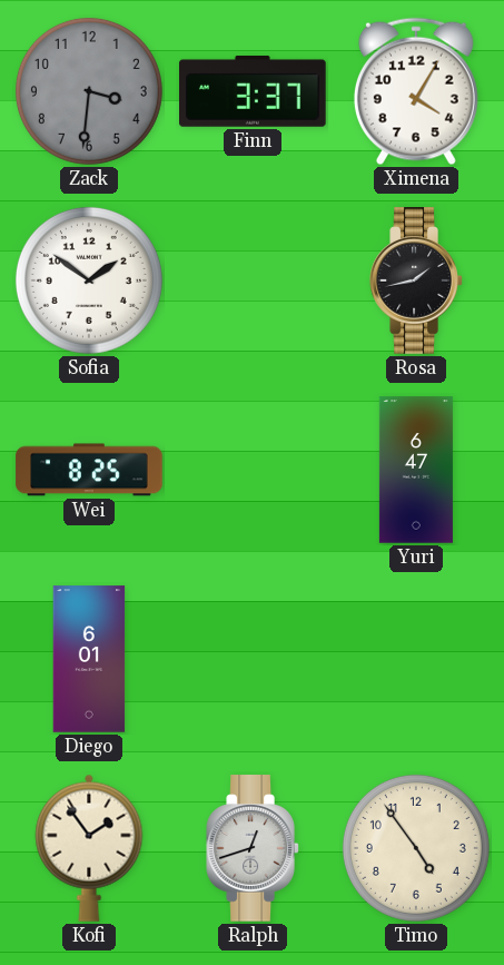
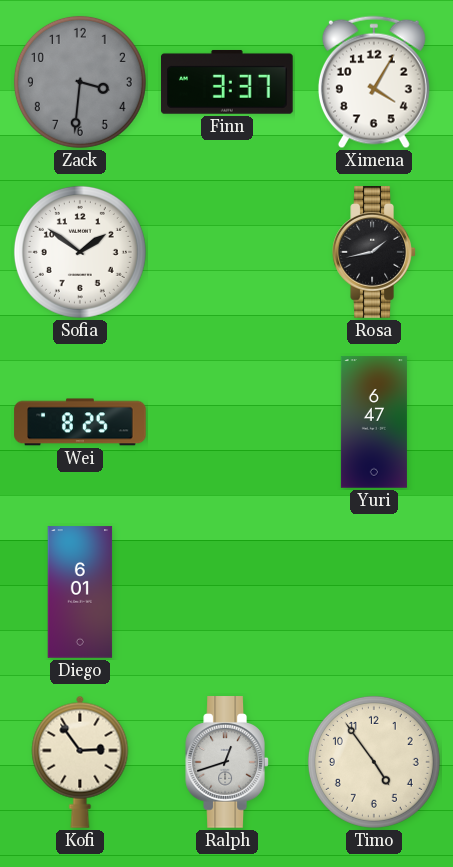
Kofi: 1:54 -> 2:54
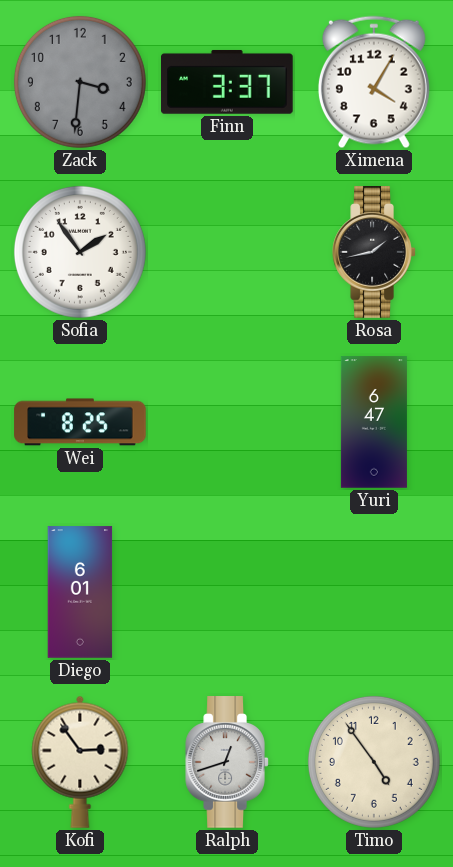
Sofia: 1:51 -> 1:54
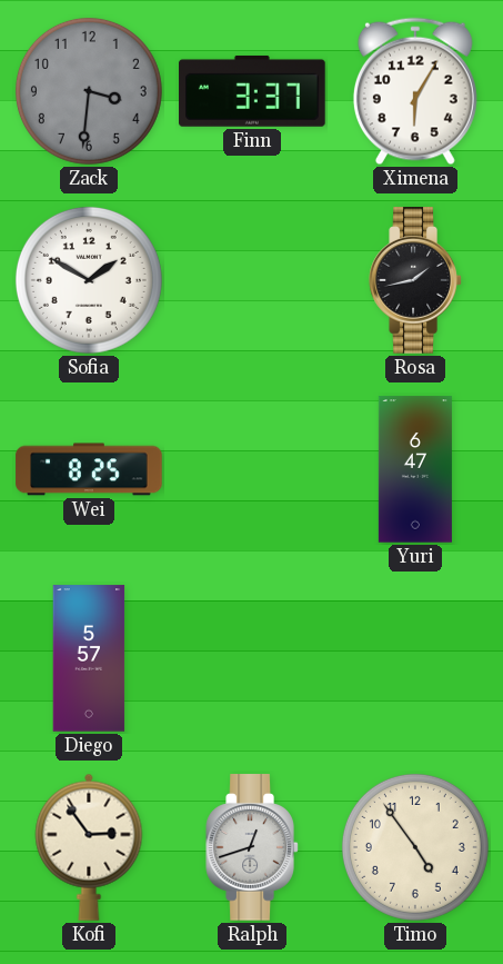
Ximena: 4:05 -> 6:05
Sofia: 1:54 -> 1:50
Diego: 6:01 -> 5:57
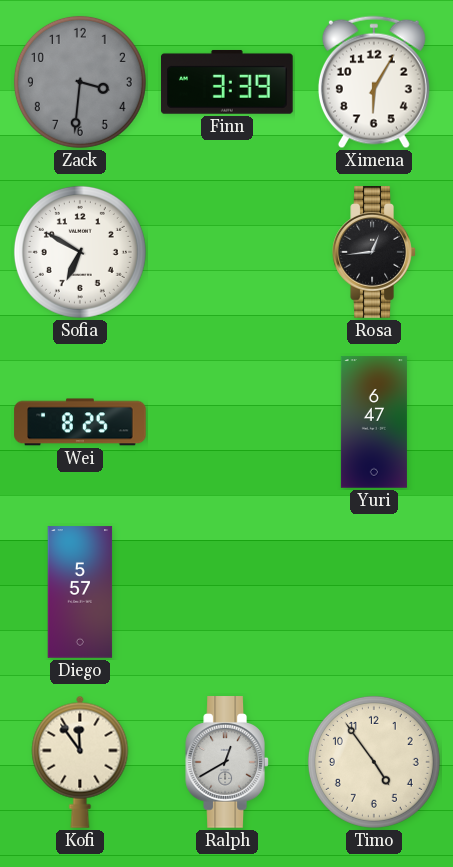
Finn: 3:37 -> 3:39
Sofia: 1:50 -> 6:50
Rosa: 1:43 -> 12:44
Kofi: 2:54 -> 11:54
Ralph: 12:42 -> 12:40
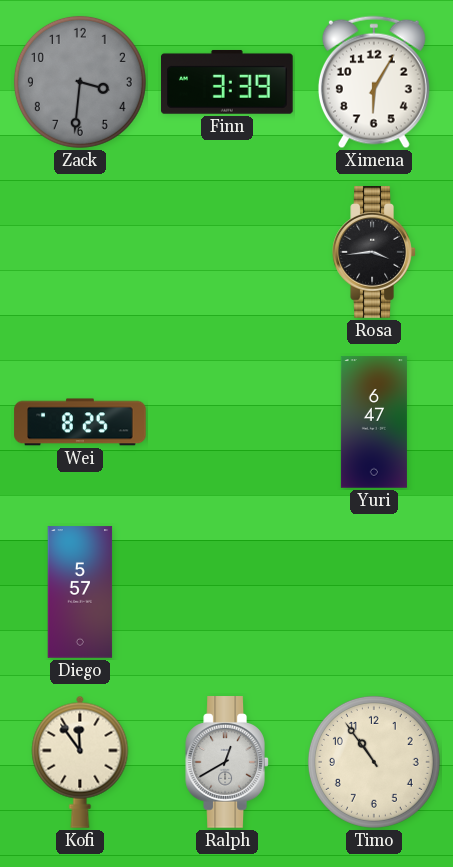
Sofia: 6:50 -> none
Rosa: 12:44 -> 3:44
Timo: 4:54 -> 10:54
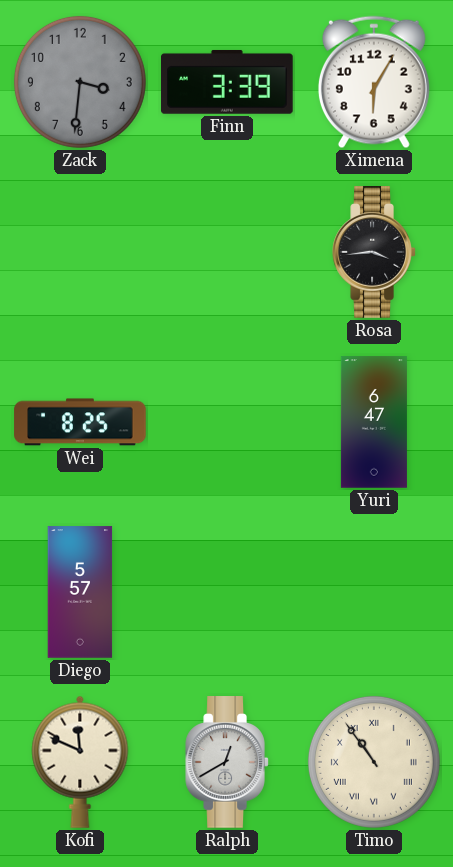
Kofi: 11:54 -> 11:49
Timo numerals: Arabic -> Roman
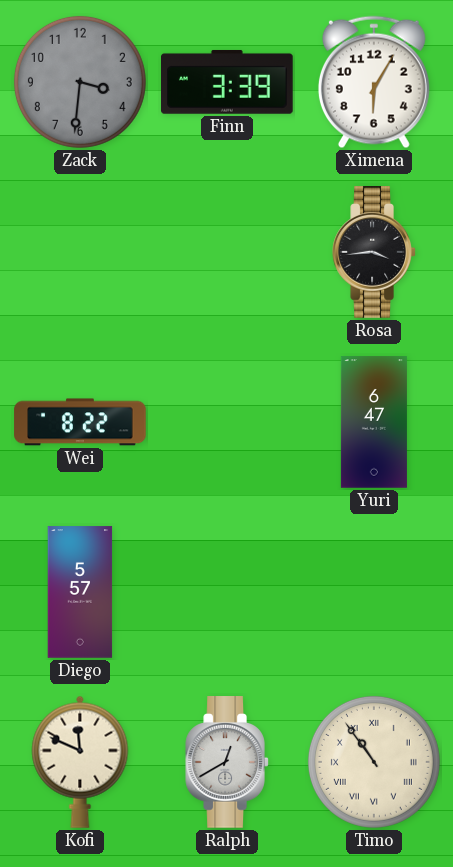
Wei: 8:25 -> 8:22
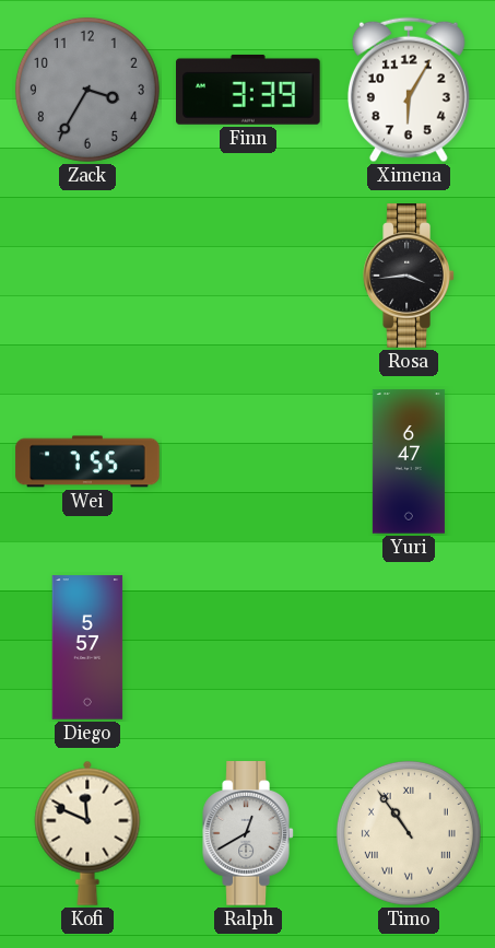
Zack: 3:31 -> 3:35
Wei: 8:22 -> 7:55
